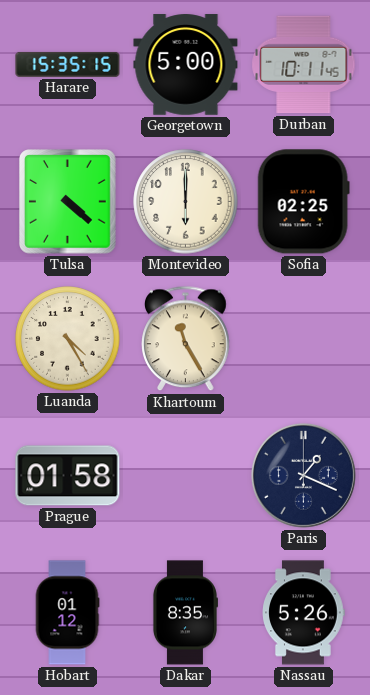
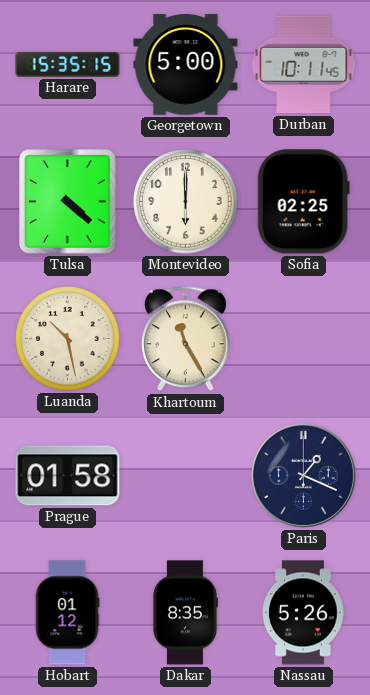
Luanda: 4:25 -> 10:28
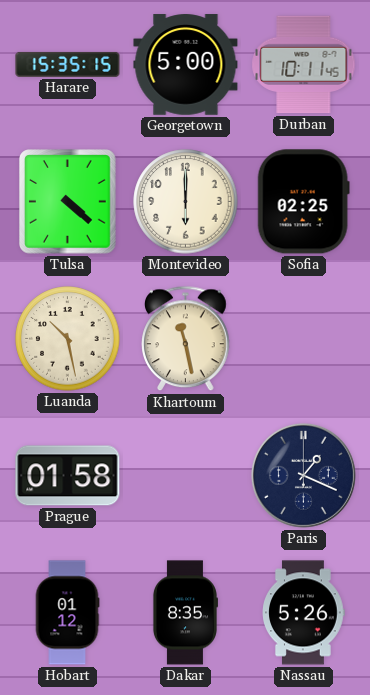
Khartoum: 11:25 -> 11:28
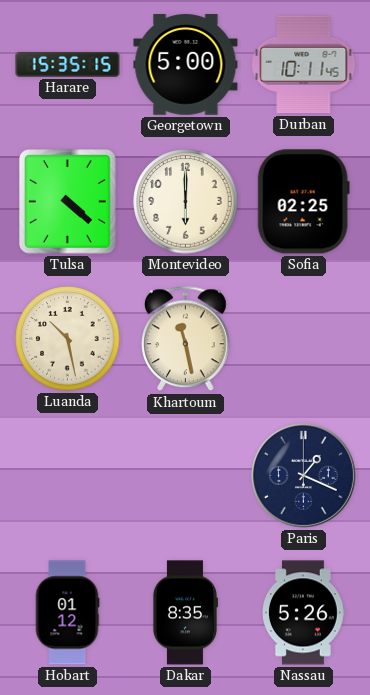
Prague: 01:58 -> none
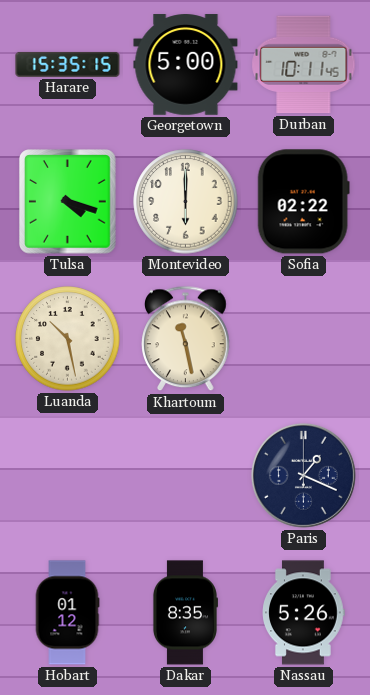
Tulsa: 4:22 -> 4:18
Sofia: 02:25 -> 02:22
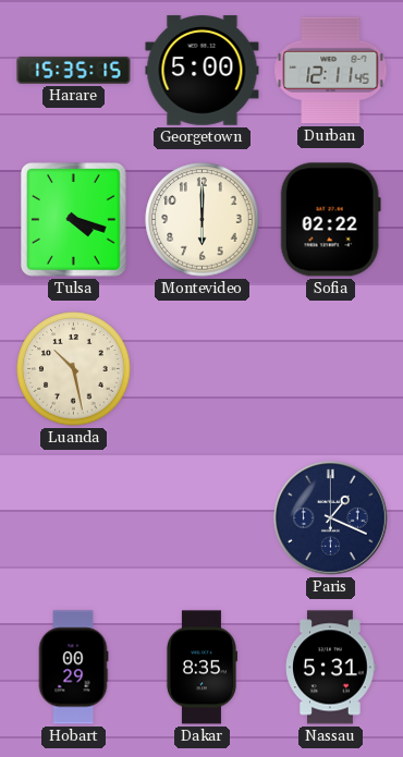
Durban: 10:11 -> 12:11
Khartoum: 11:28 -> none
Hobart: 01:12 -> 00:29
Nassau: 5:26 -> 5:31
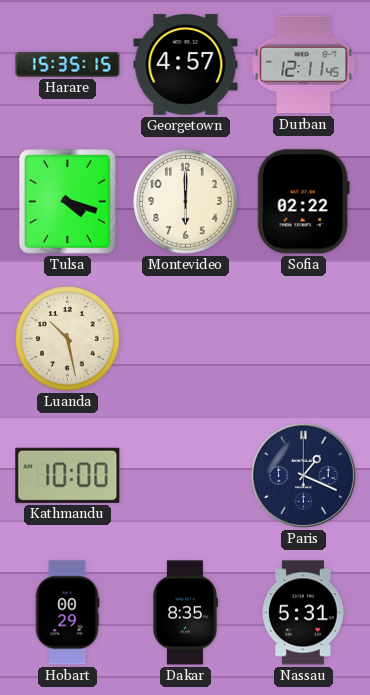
Georgetown: 5:00 -> 4:57
Kathmandu: none -> 10:00
